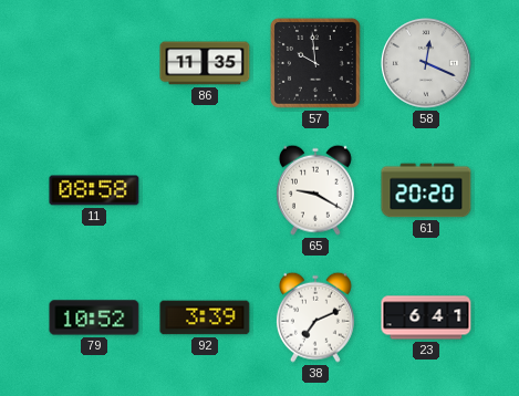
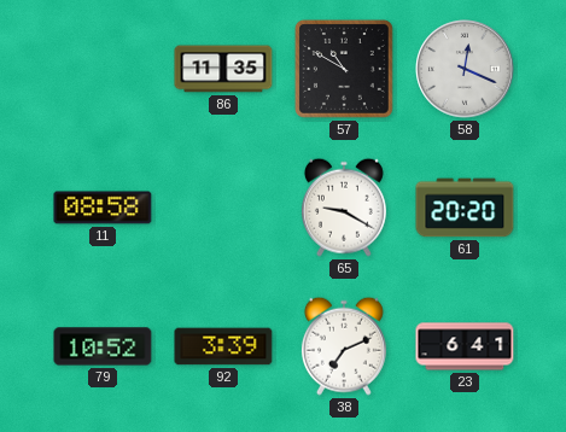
57: 9:59 -> 10:50
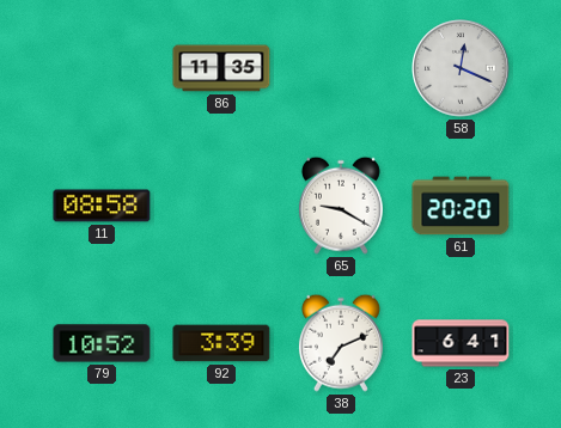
57: 10:50 -> none
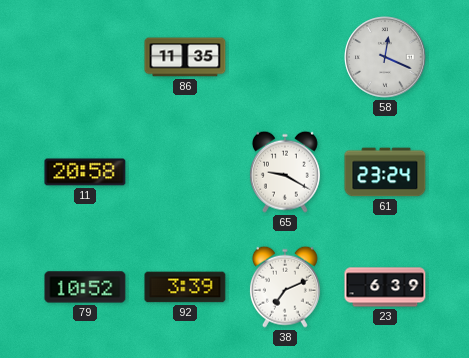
11: 08:58 -> 20:58
61: 20:20 -> 23:24
23: 6:41 -> 6:39
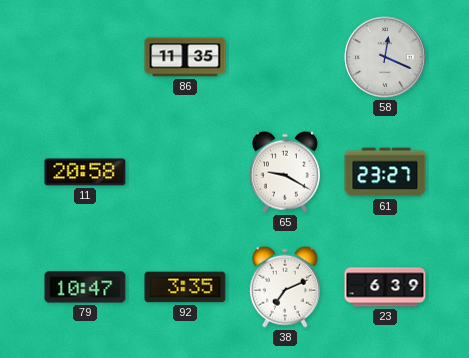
61: 23:24 -> 23:27
79: 10:52 -> 10:47
92: 3:39 -> 3:35
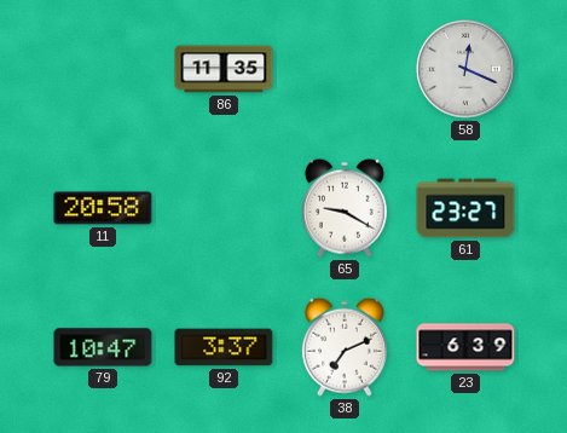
92: 3:35 -> 3:37
